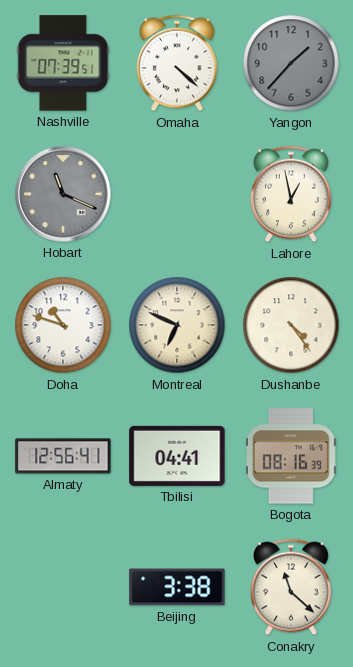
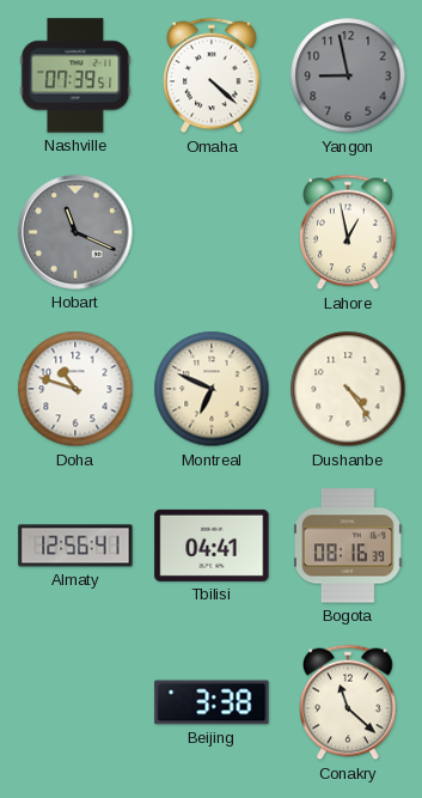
Yangon: 1:37 -> 8:58
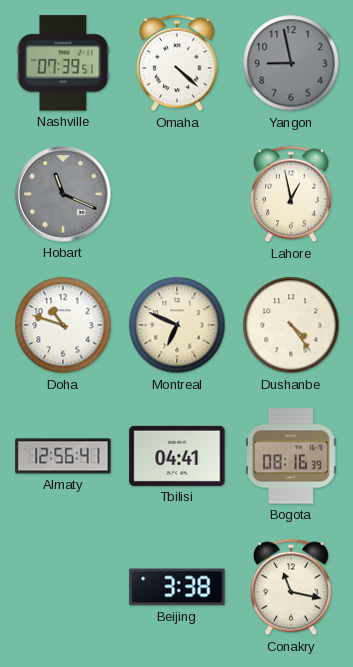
Conakry: 11:22 -> 11:17
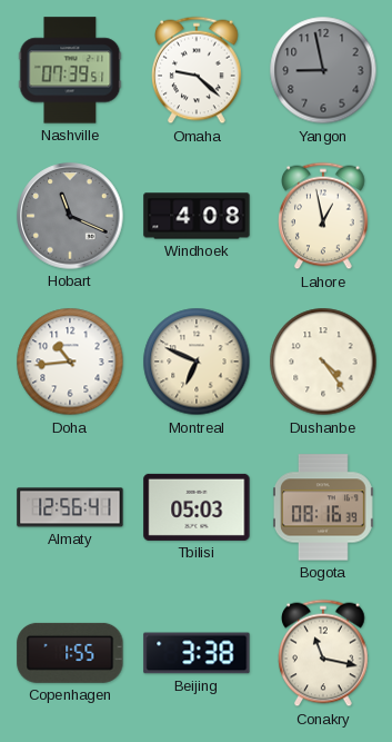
Omaha: 4:22 -> 9:22
Windhoek: none -> 4:08
Doha: 10:48 -> 10:44
Tbilisi: 04:41 -> 05:03
Copenhagen: none -> 1:55
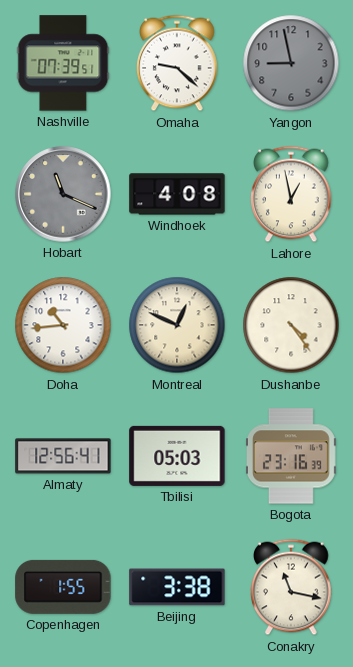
Montreal: 6:49 -> 12:49
Bogota: 08:16 -> 23:16
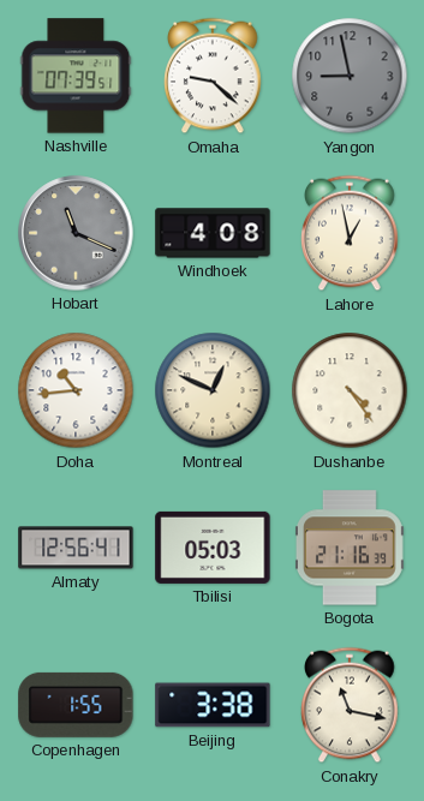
Bogota: 23:16 -> 21:16
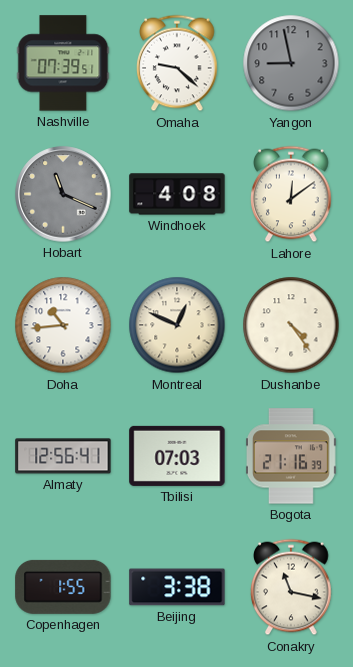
Lahore: 12:58 -> 12:09
Tbilisi: 05:03 -> 07:03
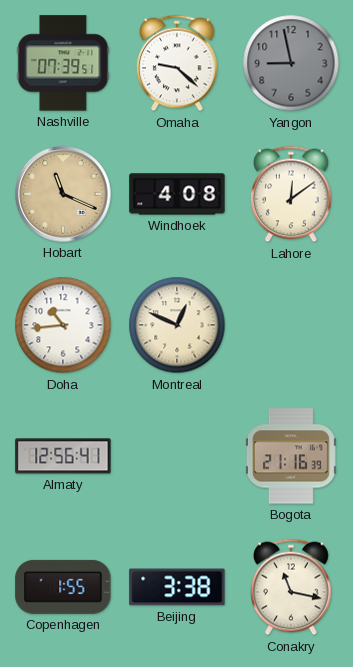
Hobart dial: grey -> champagne
Dushanbe: 4:24 -> none
Tbilisi: 07:03 -> none
